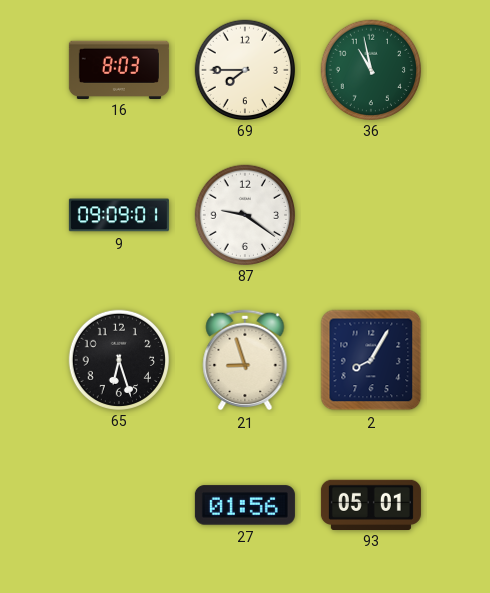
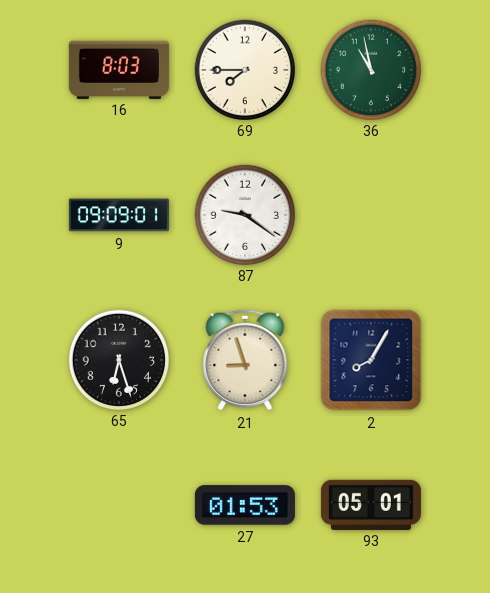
27: 01:56 -> 01:53
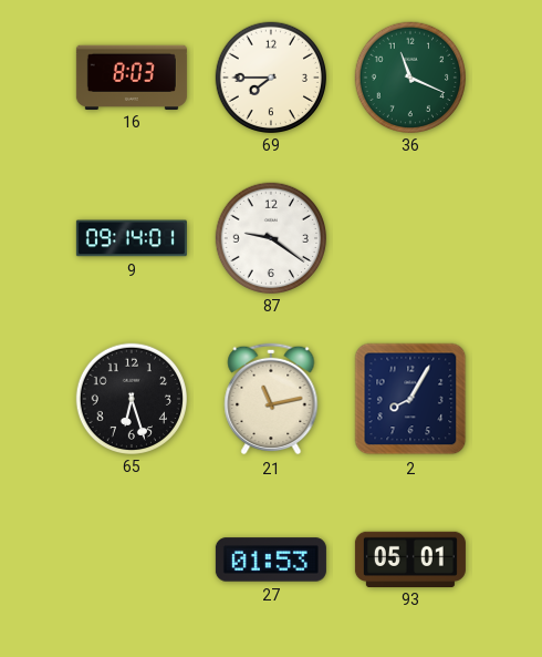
36: 10:58 -> 11:19
9: 09:09 -> 09:14
21: 8:57 -> 11:13
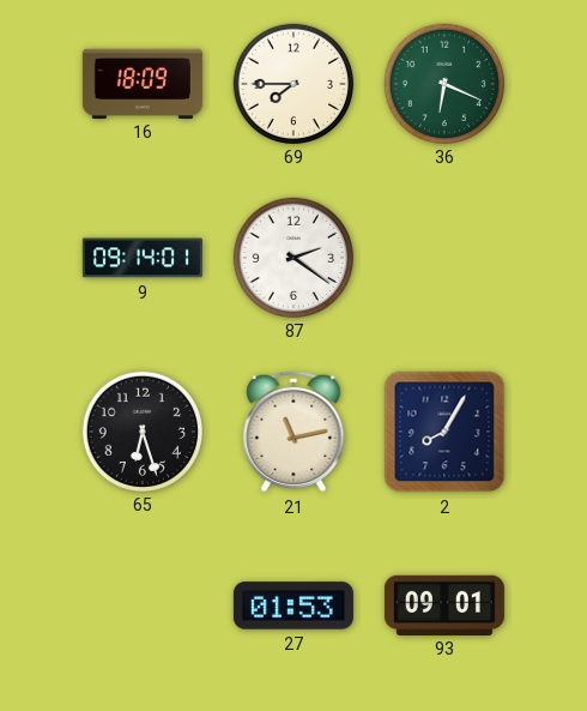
16: 8:03 -> 18:09
36: 11:19 -> 6:19
87: 9:21 -> 2:21
93: 05:01 -> 09:01
